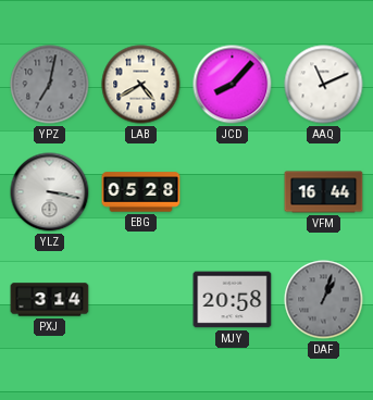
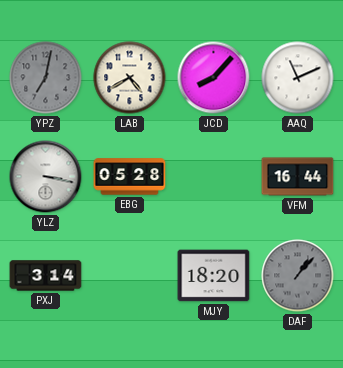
MJY: 20:58 -> 18:20
DAF: 1:03 -> 1:07
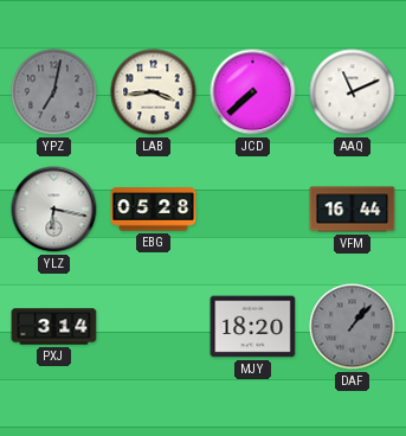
LAB: 4:40 -> 3:44
JCD: 8:07 -> 7:38
YLZ: 3:17 -> 6:17
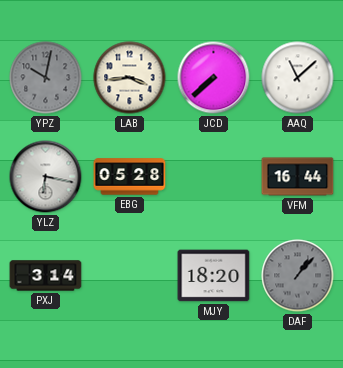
YPZ: 7:02 -> 10:02
AAQ: 11:11 -> 11:08
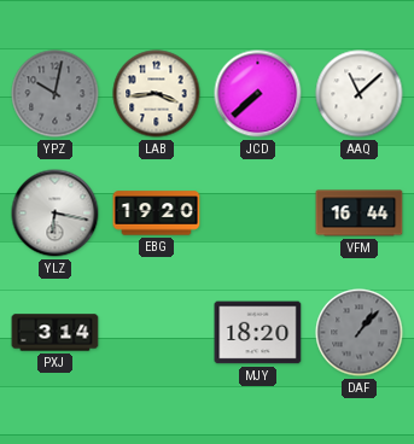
EBG: 05:28 -> 19:20
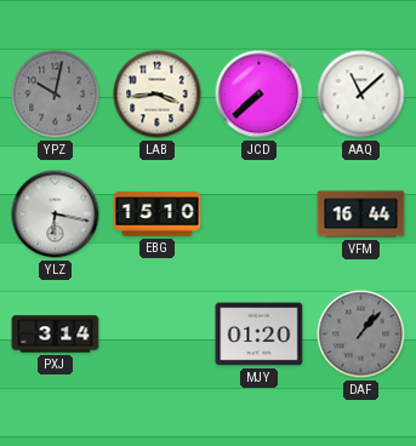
EBG: 19:20 -> 15:10
MJY: 18:20 -> 01:20
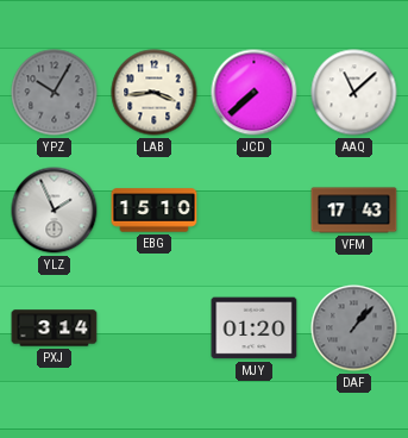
YPZ: 10:02 -> 10:05
YLZ: 6:17 -> 1:56
VFM: 16:44 -> 17:43
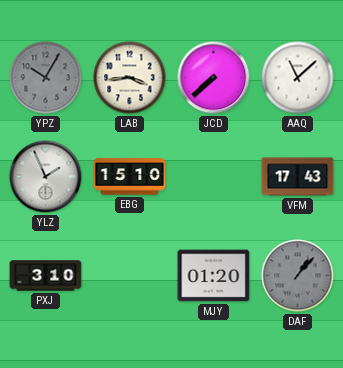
PXJ: 3:14 -> 3:10
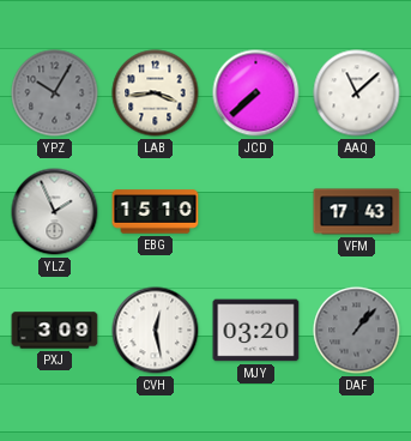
PXJ: 3:10 -> 3:09
CVH: none -> 12:28
MJY: 01:20 -> 03:20
